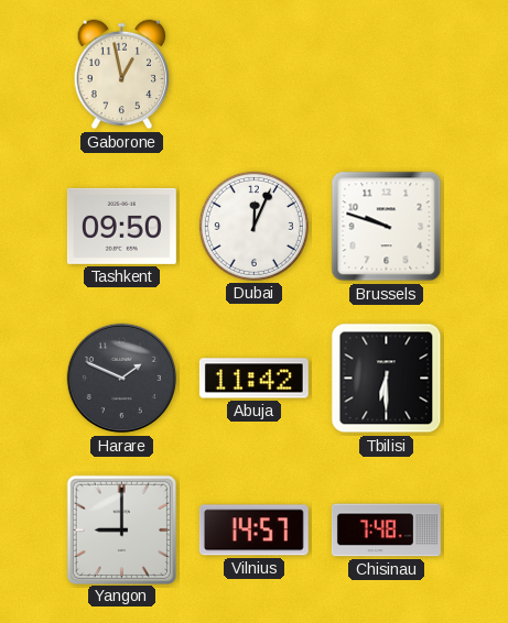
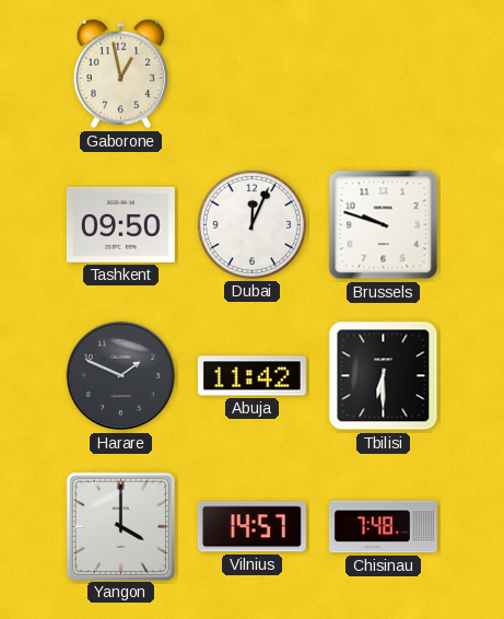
Yangon: 9:00 -> 4:00
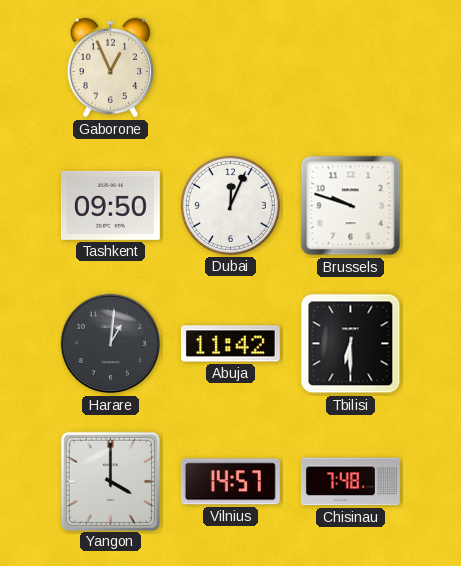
Gaborone: 12:58 -> 12:56
Harare: 1:49 -> 1:01
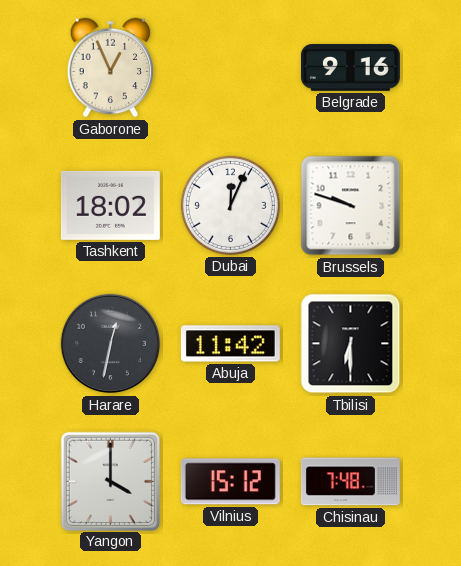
Belgrade: none -> 9:16
Tashkent: 09:50 -> 18:02
Harare: 1:01 -> 12:32
Vilnius: 14:57 -> 15:12
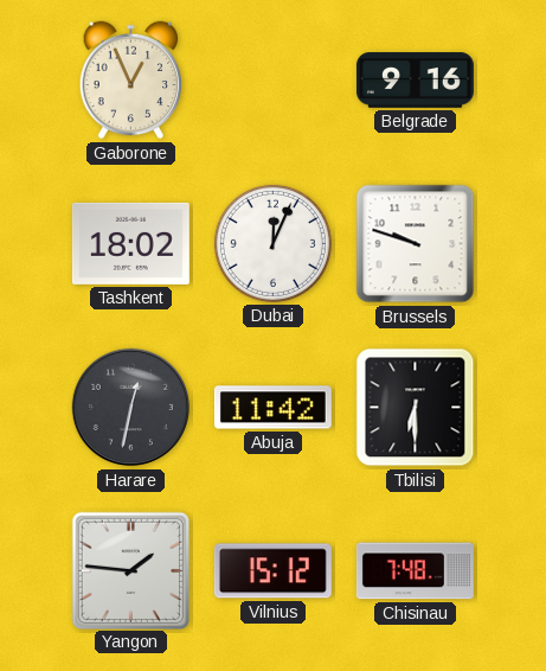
Yangon: 4:00 -> 1:46
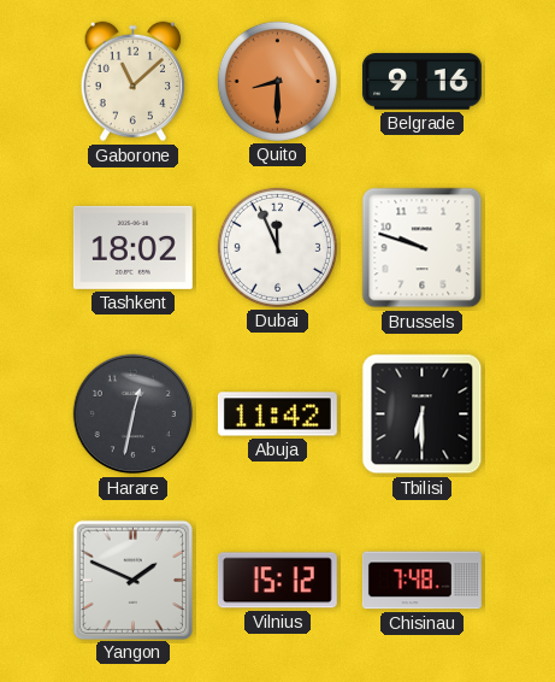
Gaborone: 12:56 -> 11:08
Quito: none -> 8:30
Dubai: 12:04 -> 11:56
Yangon: 1:46 -> 1:49
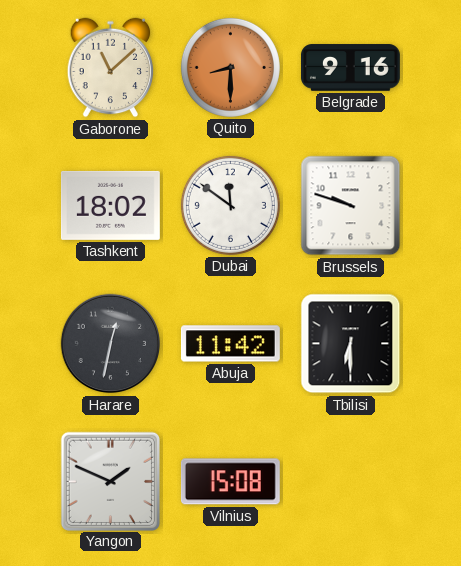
Dubai: 11:56 -> 11:51
Vilnius: 15:12 -> 15:08
Chisinau: 7:48 -> none
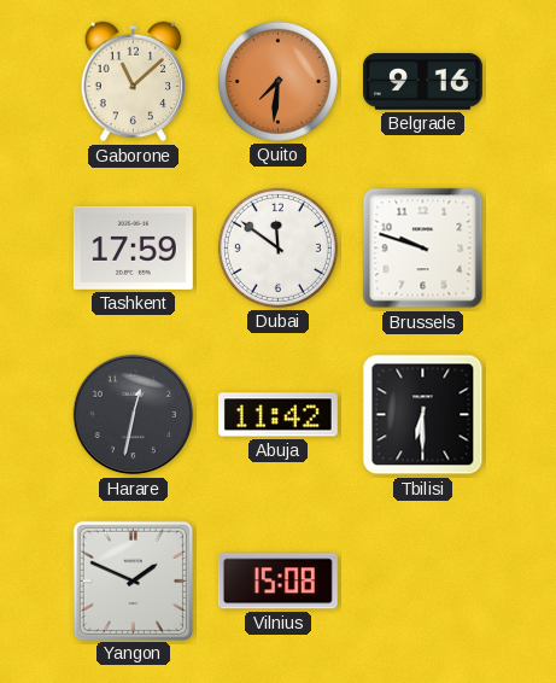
Quito: 8:30 -> 7:31
Tashkent: 18:02 -> 17:59
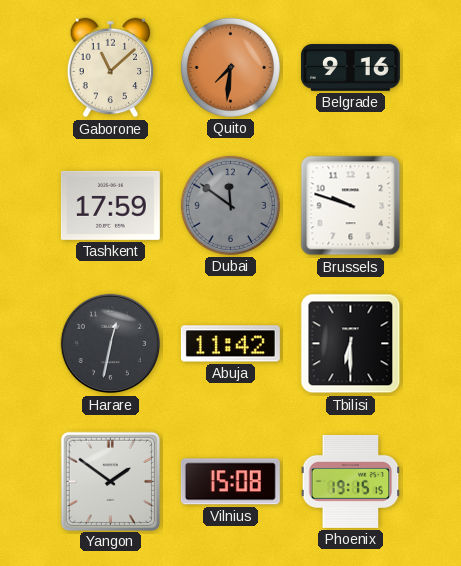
Dubai dial: white -> grey
Yangon: 1:49 -> 1:51
Phoenix: none -> 19:15
